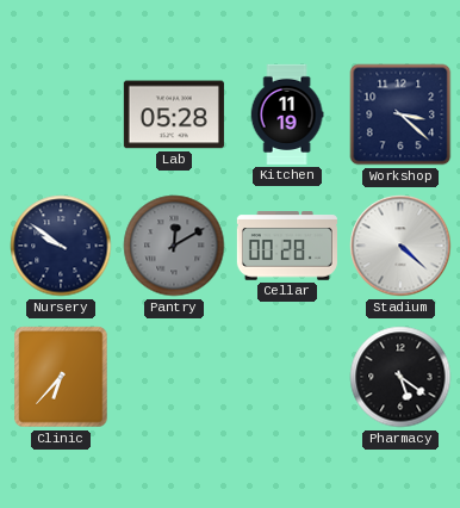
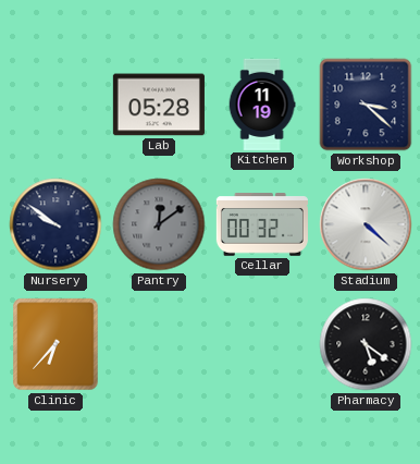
Pantry: 12:10 -> 12:09
Cellar: 00:28 -> 00:32
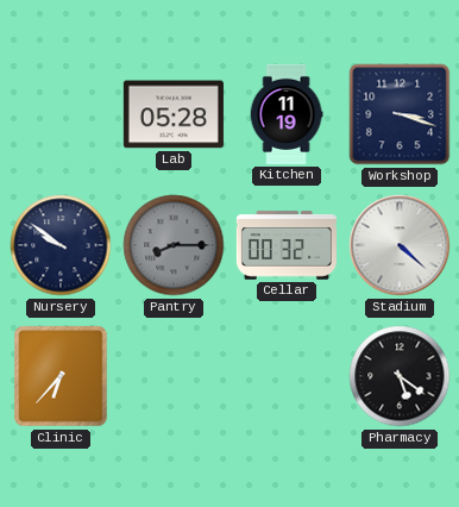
Workshop: 3:22 -> 3:18
Pantry: 12:09 -> 8:15
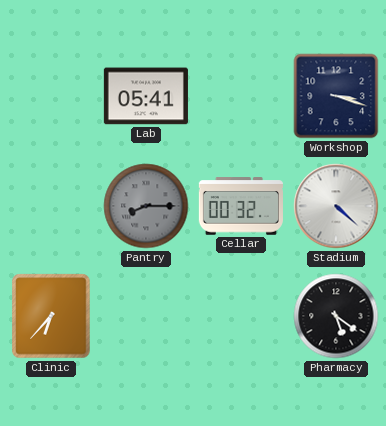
Lab: 05:28 -> 05:41
Kitchen: 11:19 -> none
Nursery: 9:51 -> none
